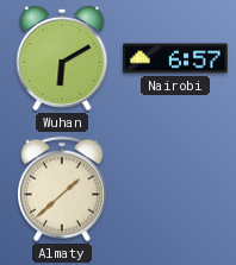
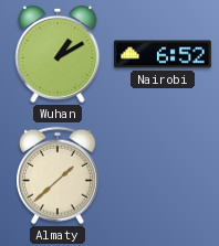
Wuhan: 6:10 -> 1:10
Nairobi: 6:57 -> 6:52
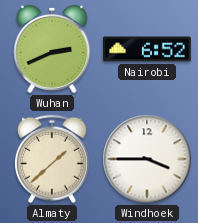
Wuhan: 1:10 -> 2:41
Windhoek: none -> 3:45
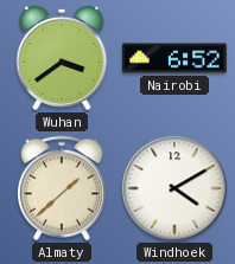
Wuhan: 2:41 -> 3:39
Windhoek: 3:45 -> 4:10
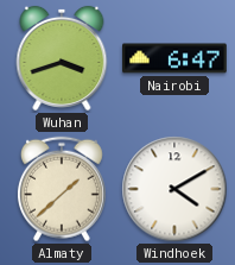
Wuhan: 3:39 -> 3:42
Nairobi: 6:52 -> 6:47
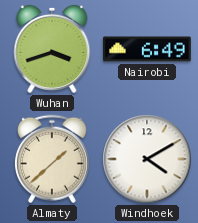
Nairobi: 6:47 -> 6:49
